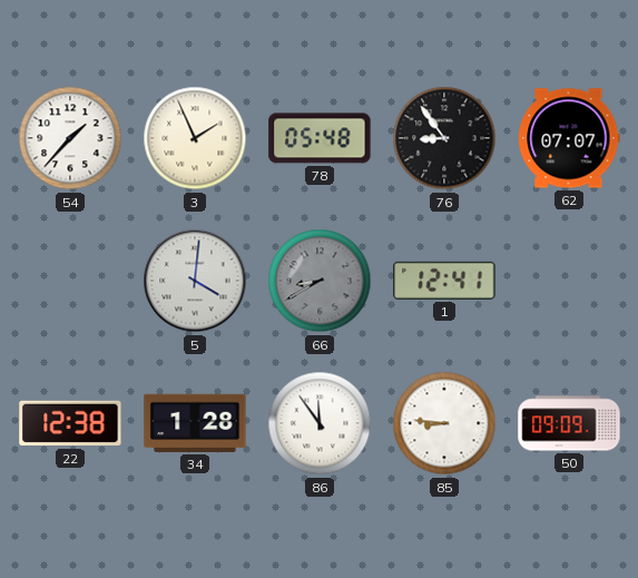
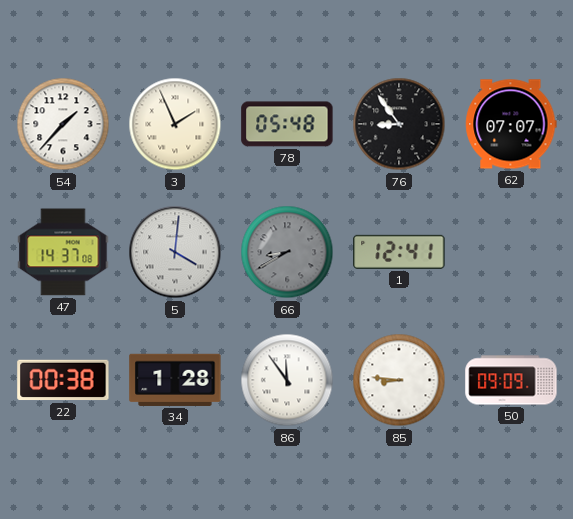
47: none -> 14:37
22: 12:38 -> 00:38
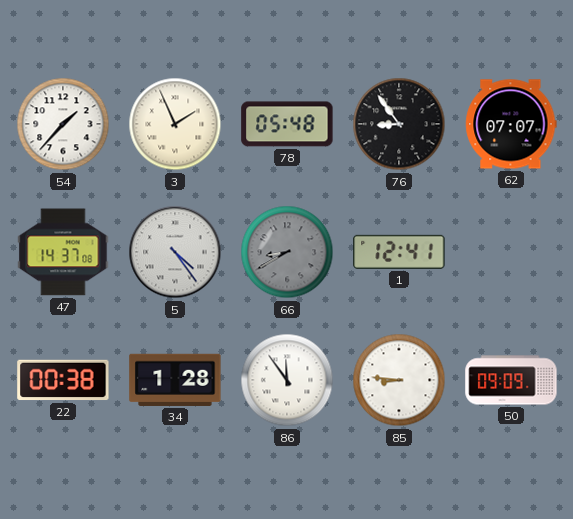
5: 4:01 -> 4:24
